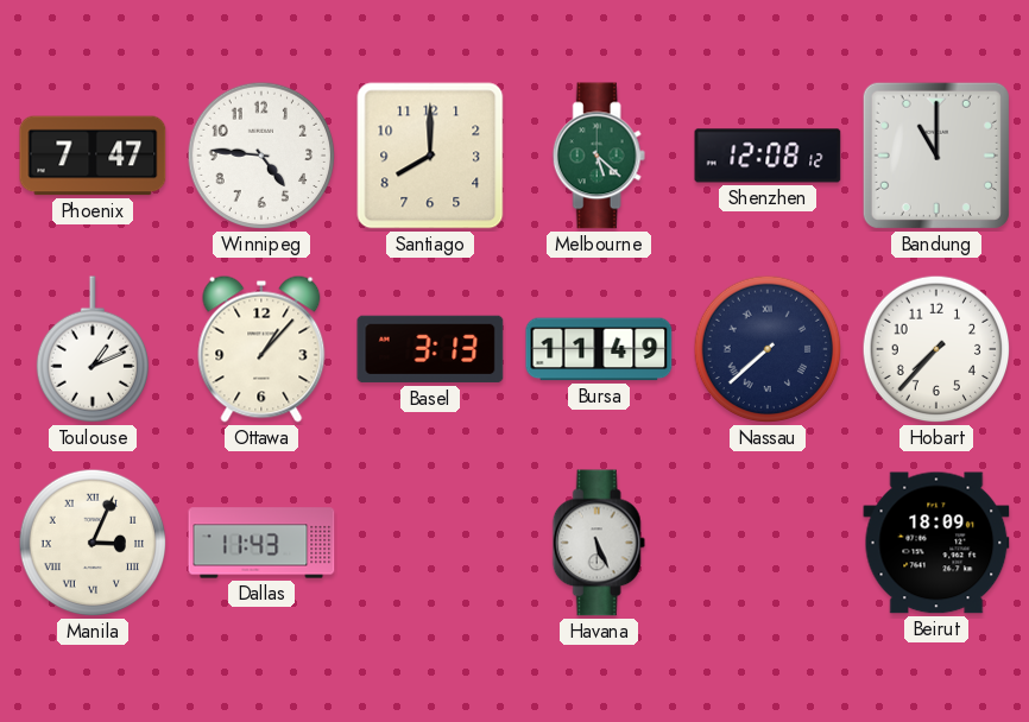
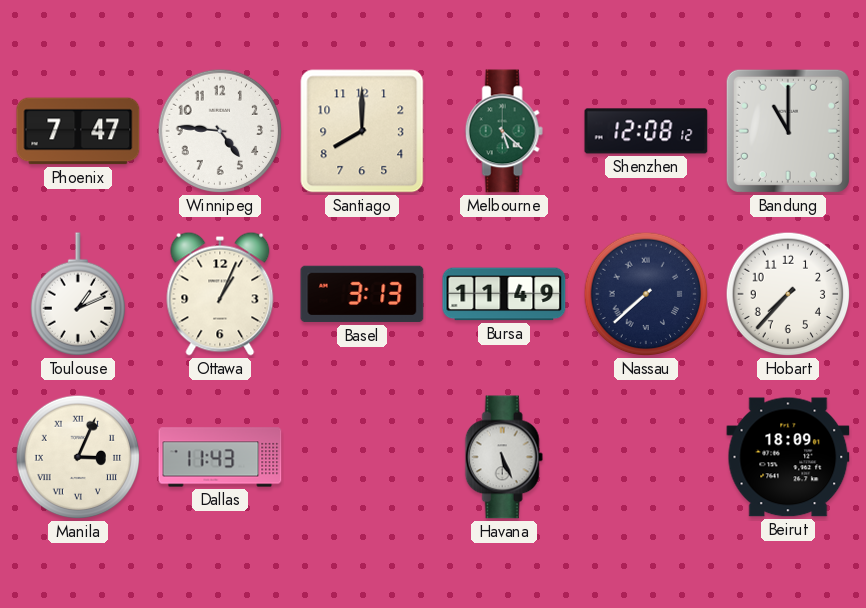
Ottawa: 1:07 -> 1:04
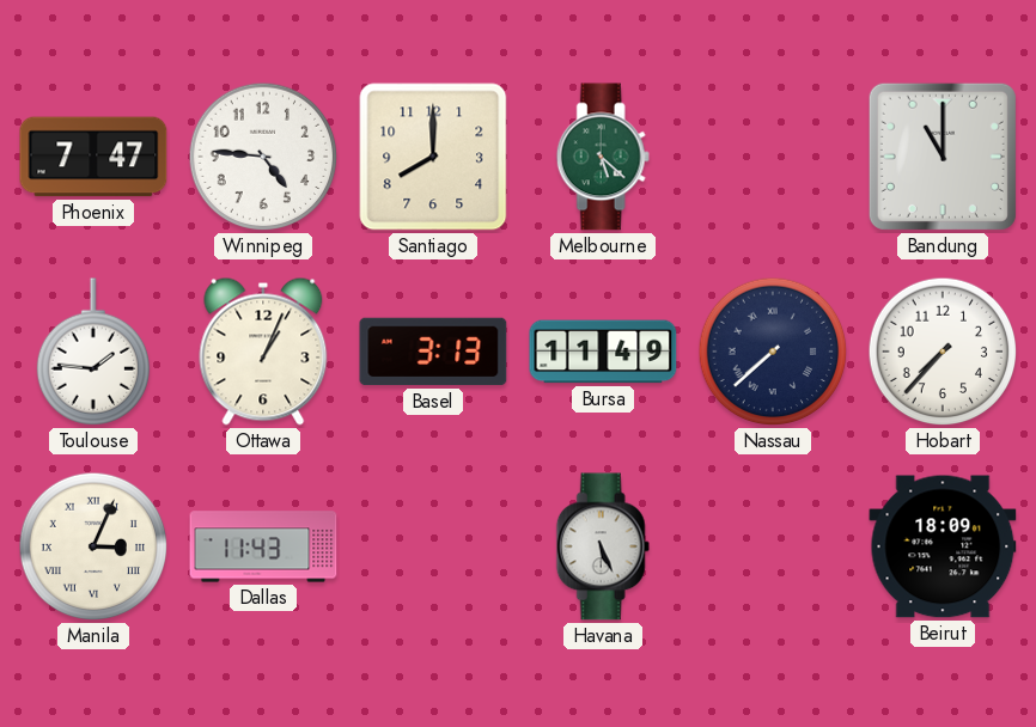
Shenzhen: 12:08 -> none
Toulouse: 1:11 -> 1:46
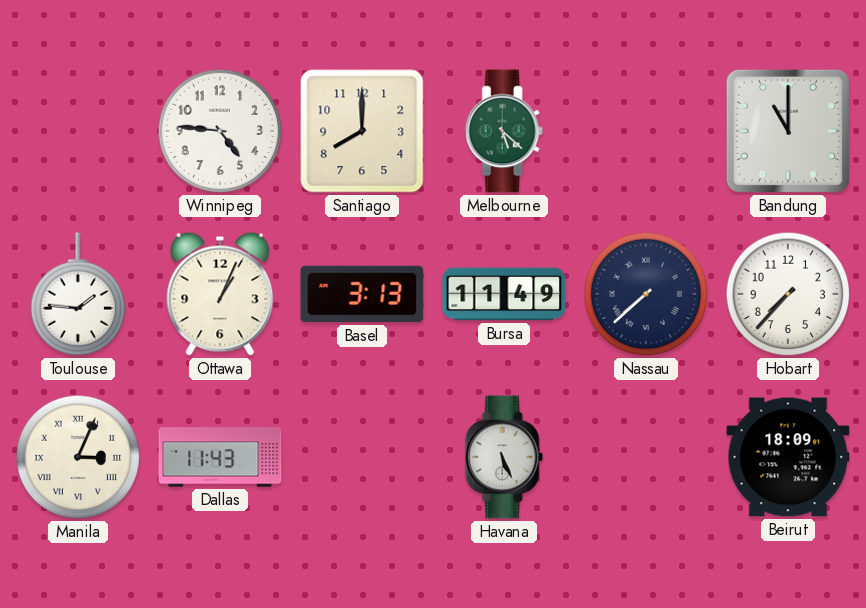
Phoenix: 7:47 -> none
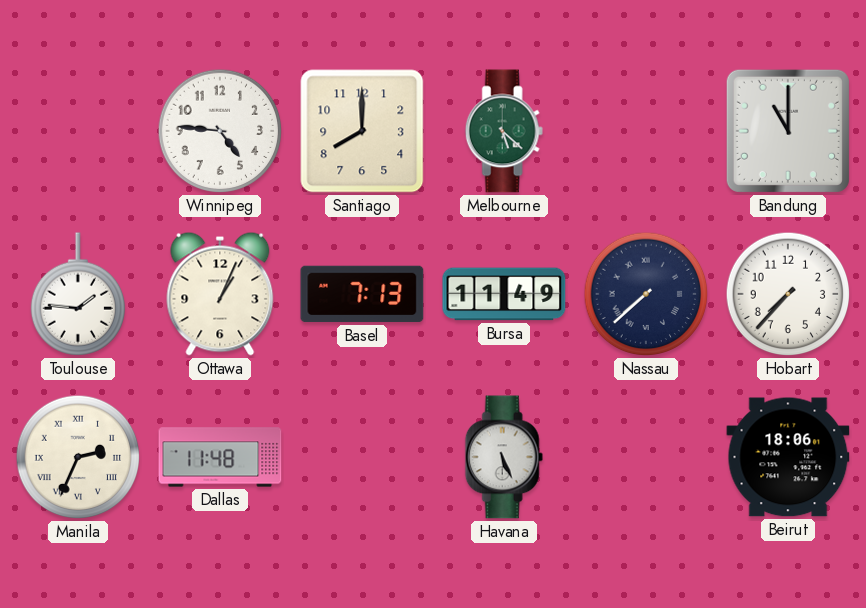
Basel: 3:13 -> 7:13
Manila: 3:04 -> 2:34
Dallas: 11:43 -> 11:48
Beirut: 18:09 -> 18:06
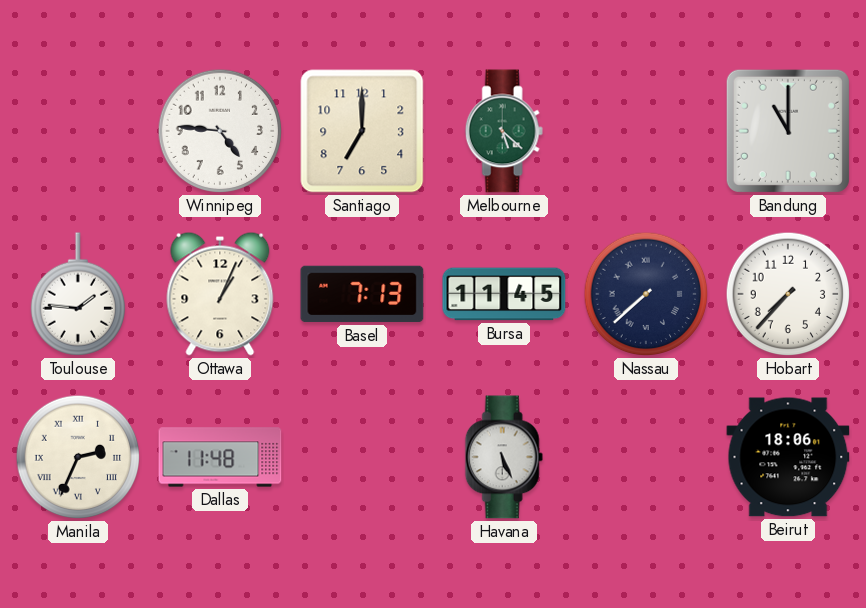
Santiago: 8:00 -> 7:00
Bursa: 11:49 -> 11:45
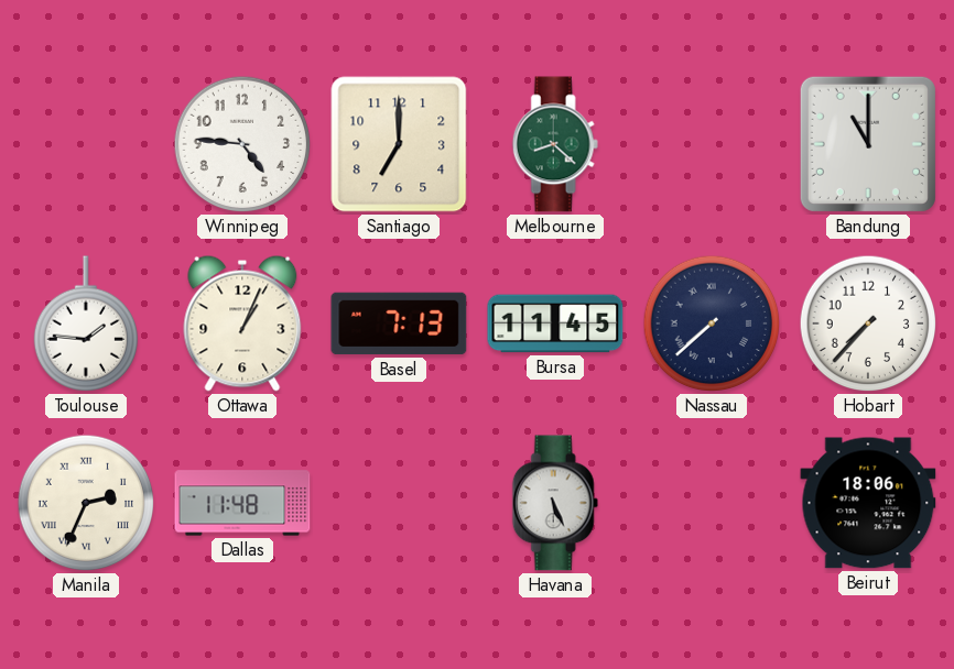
Melbourne: 5:22 -> 8:22
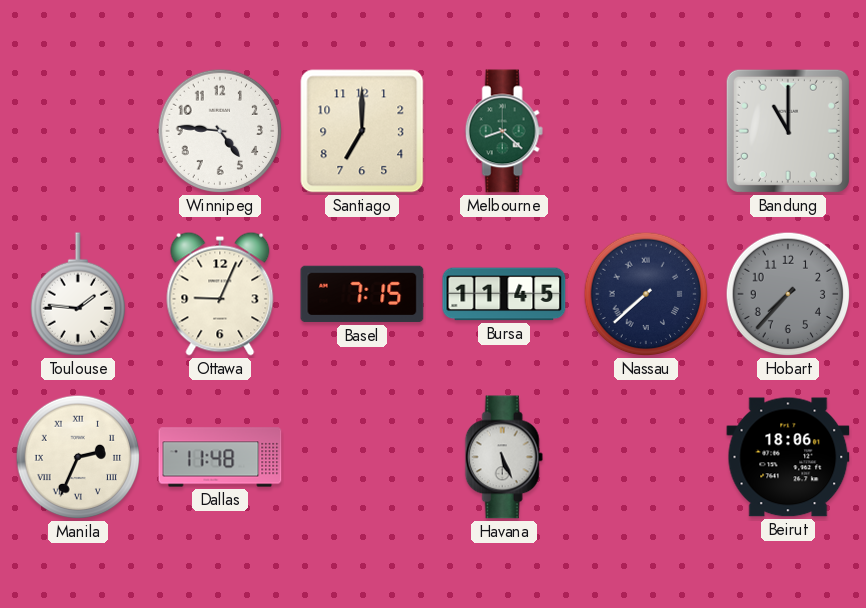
Ottawa: 1:04 -> 9:04
Basel: 7:13 -> 7:15
Hobart dial: white -> grey
